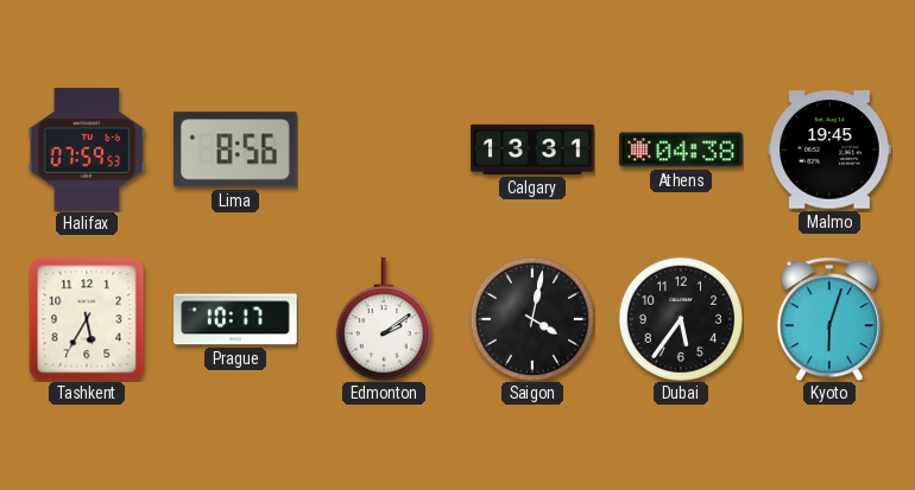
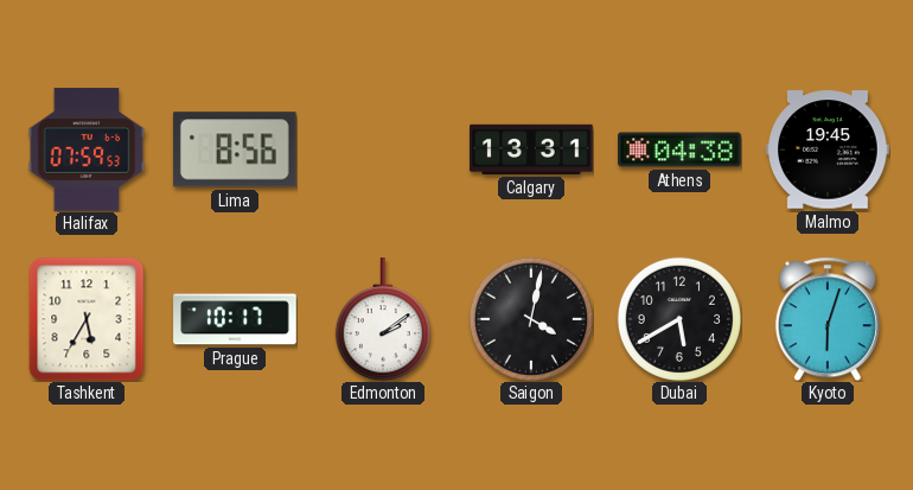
Dubai: 5:36 -> 5:40
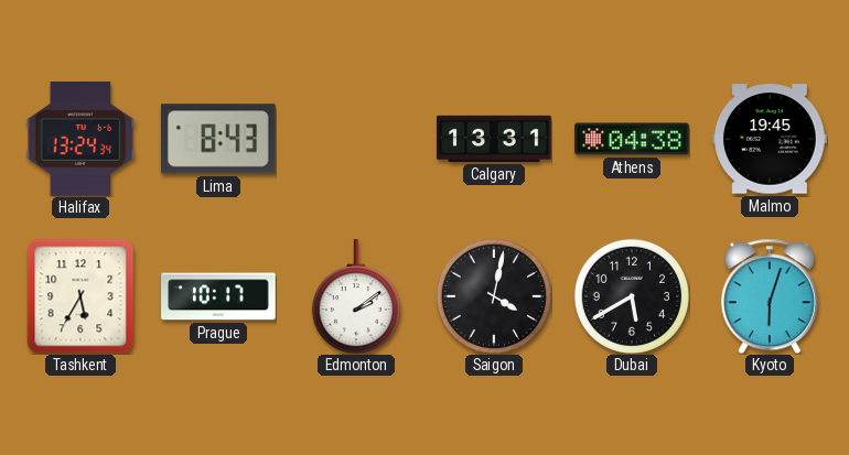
Halifax: 07:59 -> 13:24
Lima: 8:56 -> 8:43
